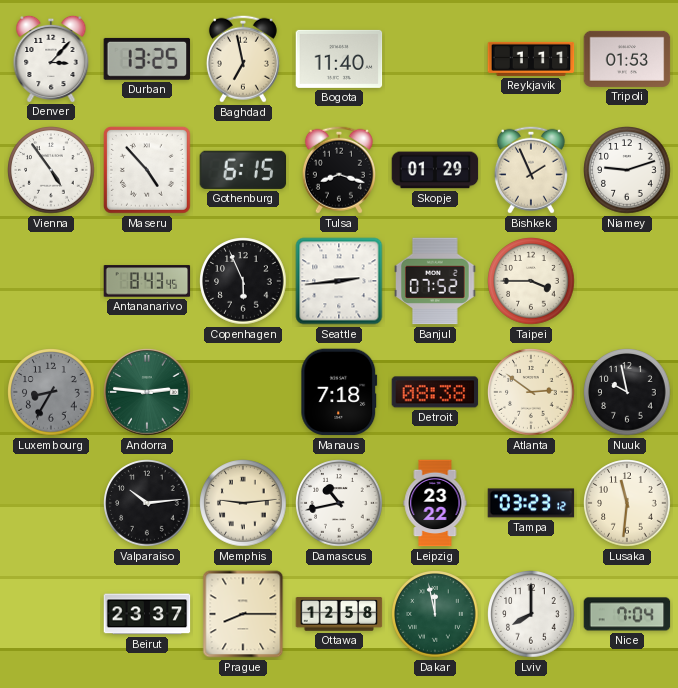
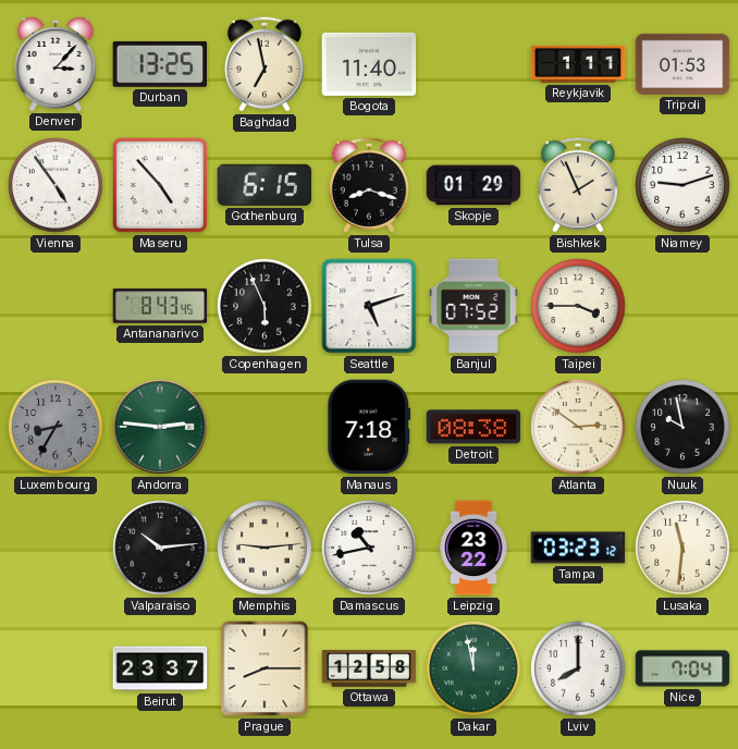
Seattle: 2:44 -> 5:12
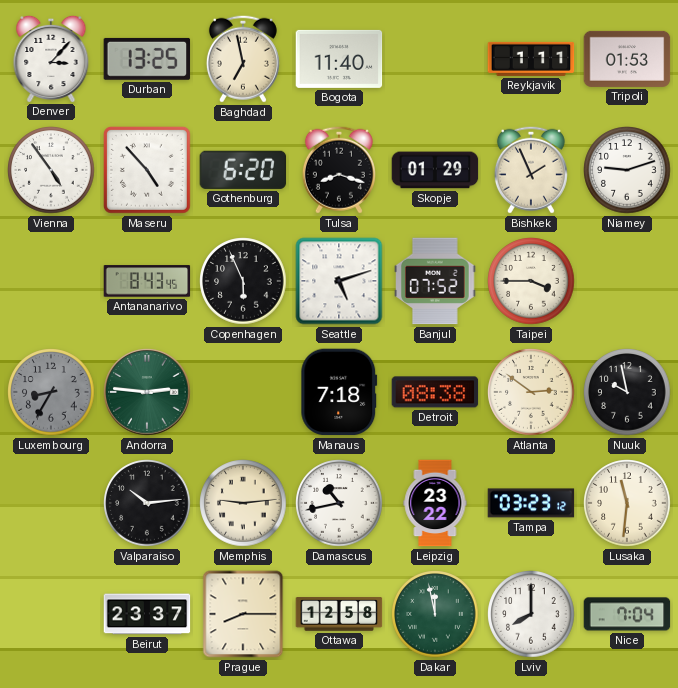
Gothenburg: 6:15 -> 6:20
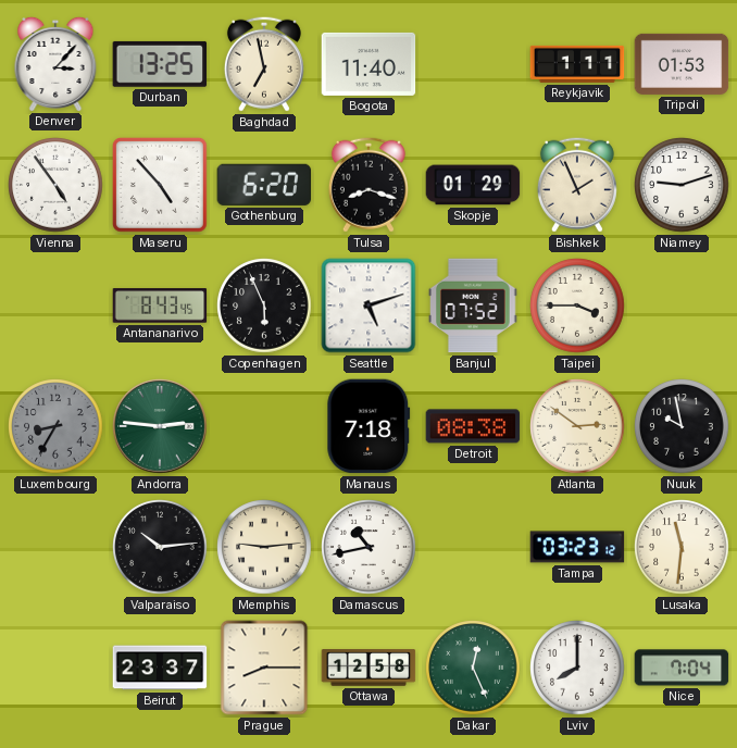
Leipzig: 23:22 -> none
Dakar: 11:58 -> 12:26
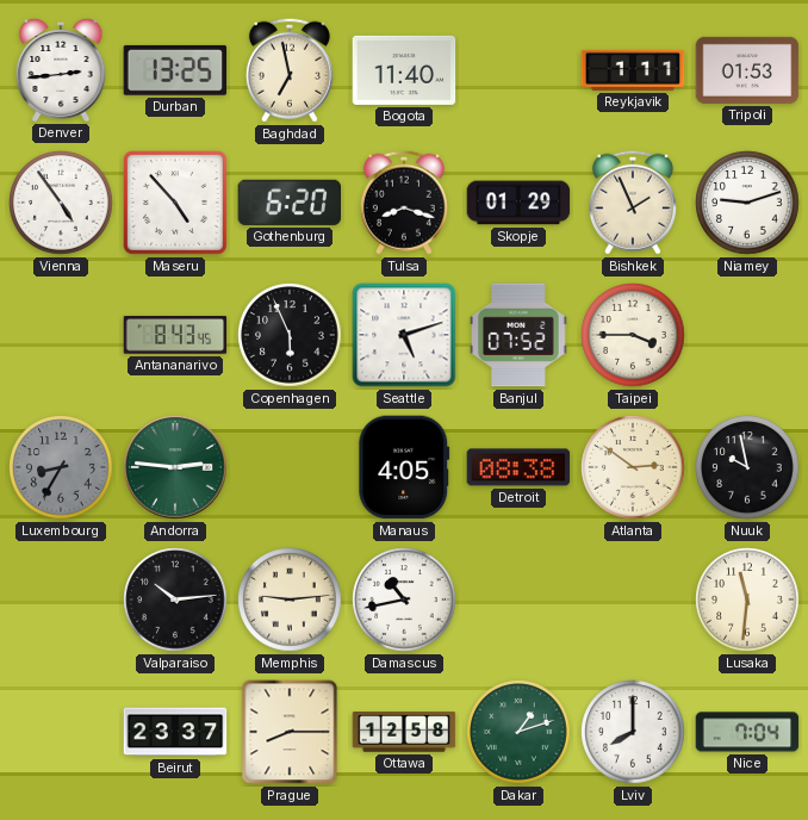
Denver: 3:07 -> 2:44
Manaus: 7:18 -> 4:05
Tampa: 03:23 -> none
Dakar: 12:26 -> 1:12
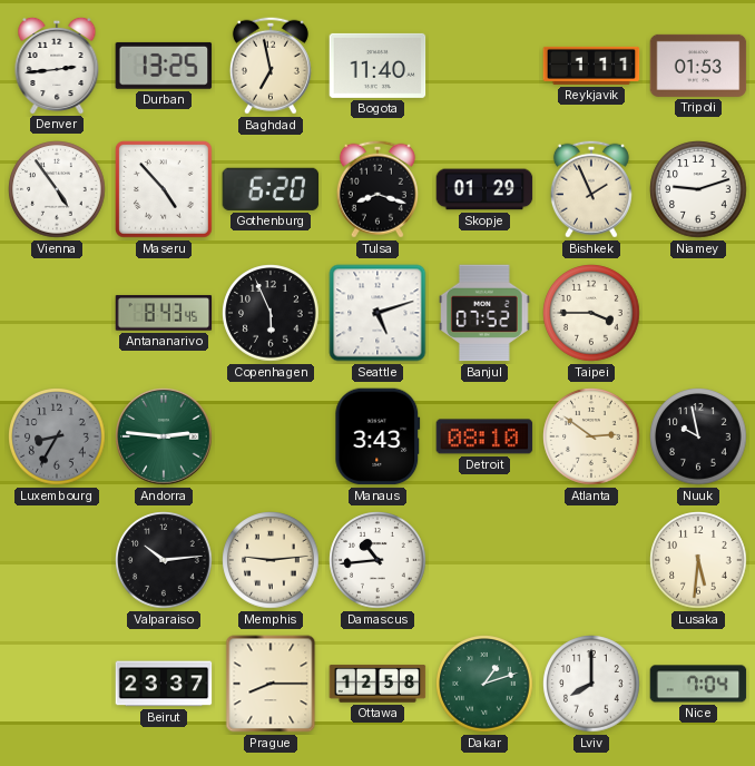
Manaus: 4:05 -> 3:43
Detroit: 08:38 -> 08:10
Damascus: 10:43 -> 10:44
Lusaka: 11:31 -> 5:31
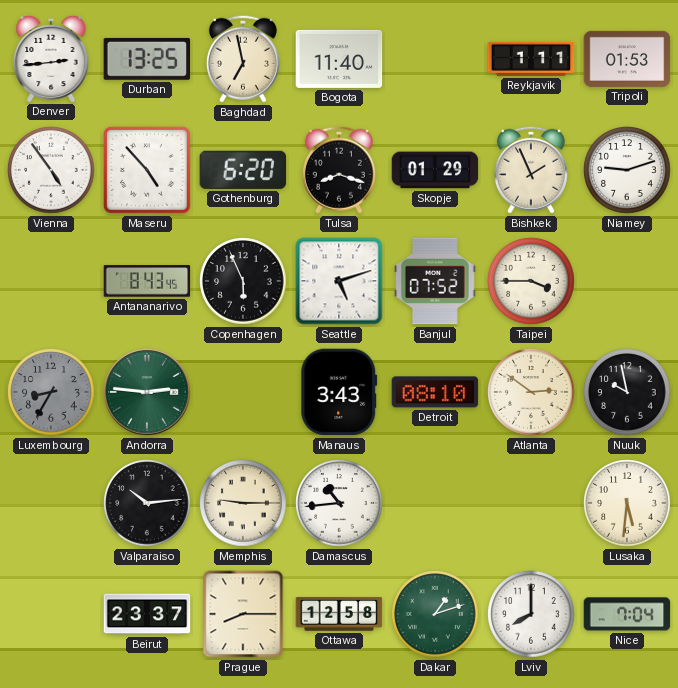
Memphis: 9:14 -> 9:15
